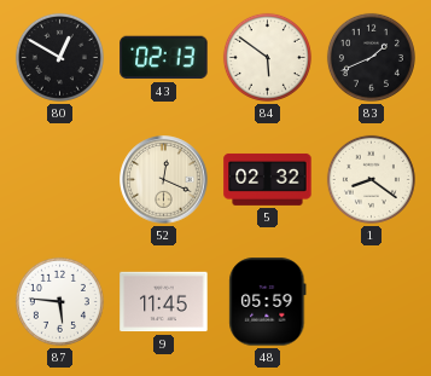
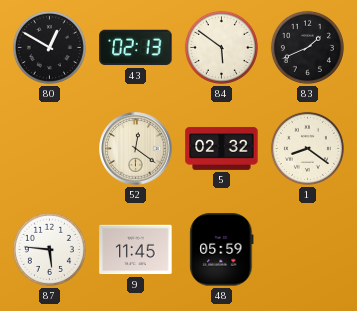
52: 12:19 -> 12:21
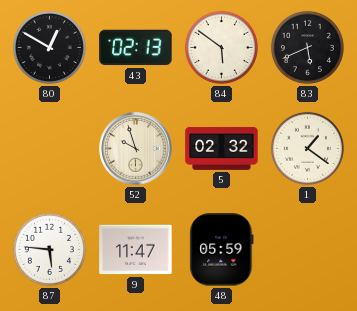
83: 1:41 -> 5:41
52: 12:21 -> 9:57
1: 8:21 -> 1:21
9: 11:45 -> 11:47
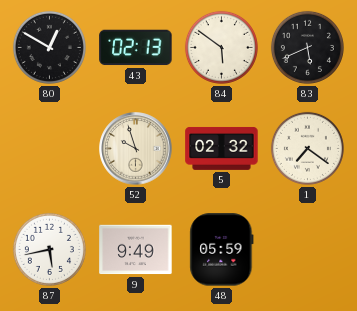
1: 1:21 -> 7:21
87: 5:46 -> 5:43
9: 11:47 -> 9:49
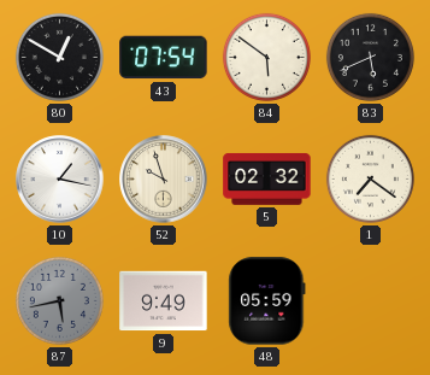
43: 02:13 -> 07:54
10: none -> 1:17
87 dial: white -> grey
